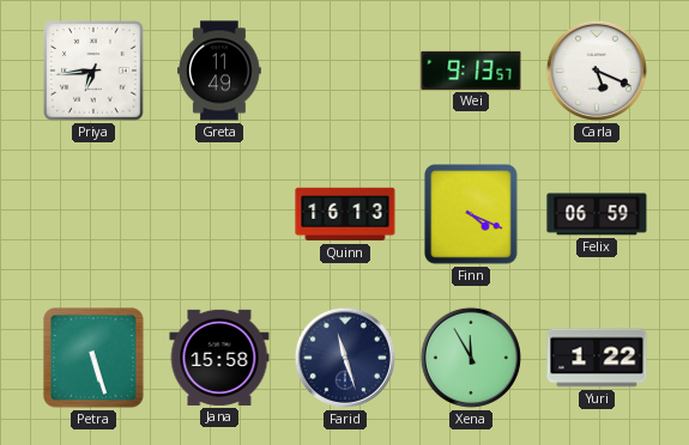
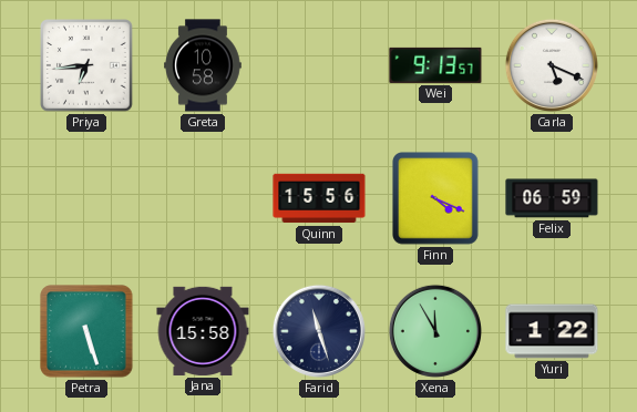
Greta: 11:49 -> 10:58
Quinn: 16:13 -> 15:56
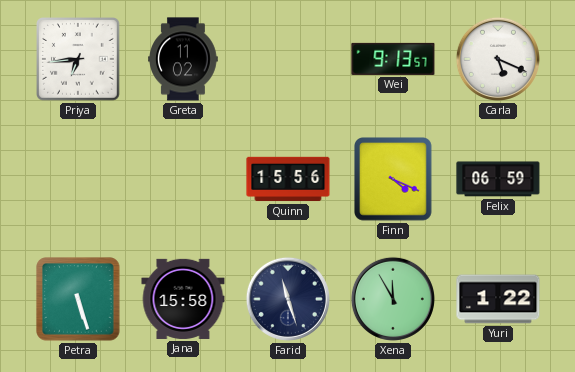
Greta: 10:58 -> 11:02
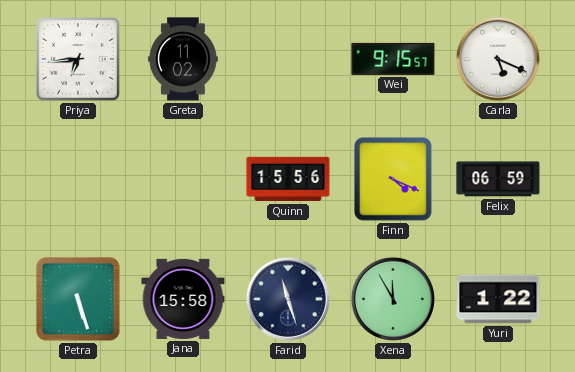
Wei: 9:13 -> 9:15
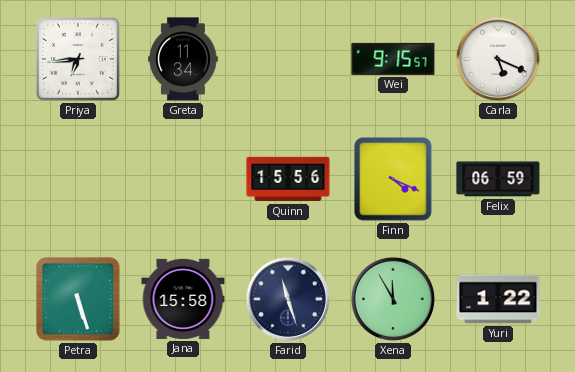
Greta: 11:02 -> 11:34
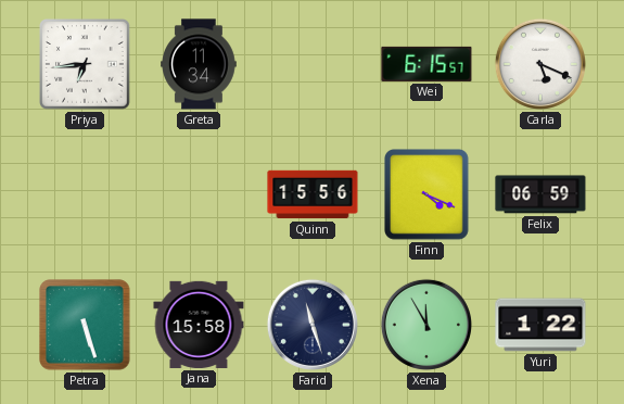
Wei: 9:15 -> 6:15
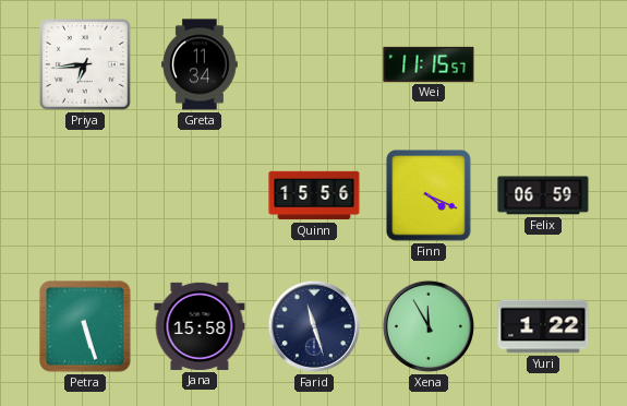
Wei: 6:15 -> 11:15
Carla: 5:19 -> none
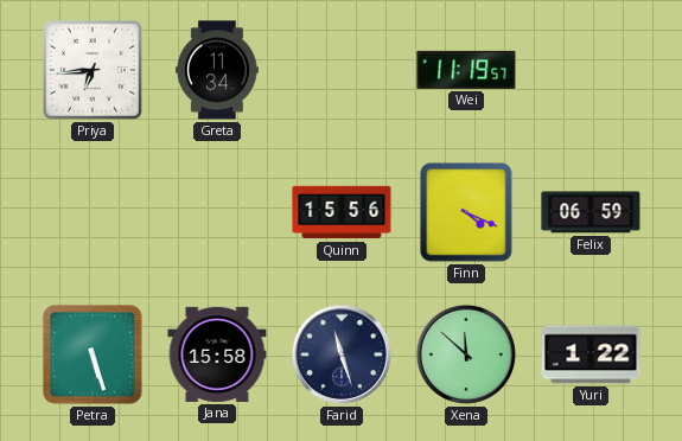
Wei: 11:15 -> 11:19
Xena: 11:55 -> 11:52
